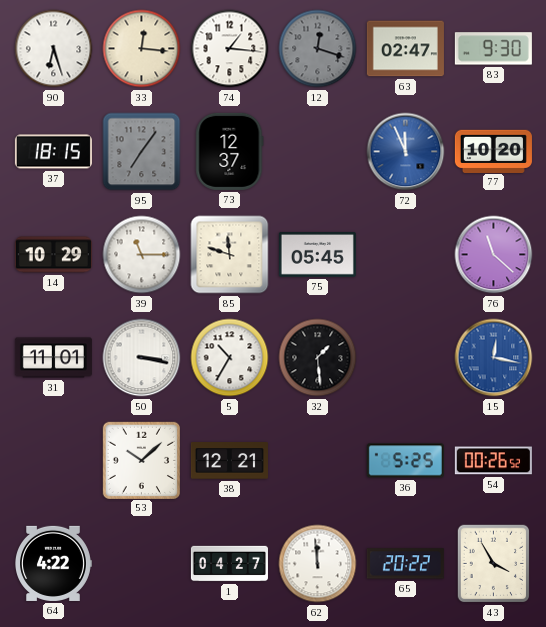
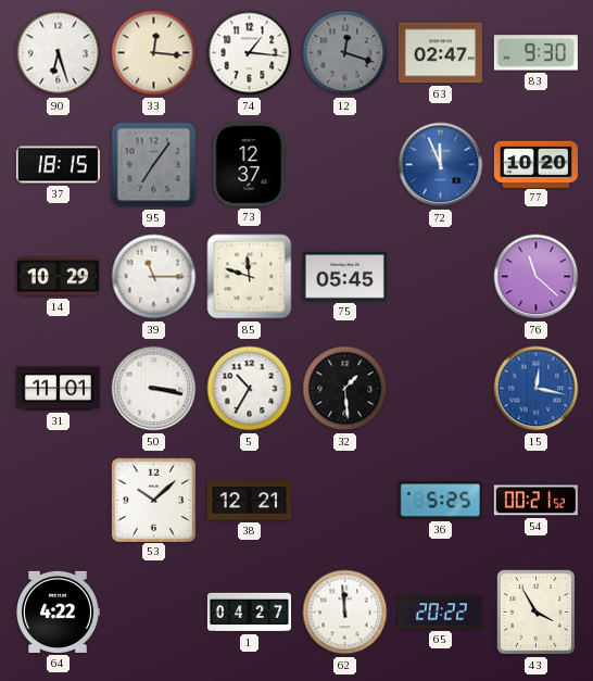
54: 00:26 -> 00:21
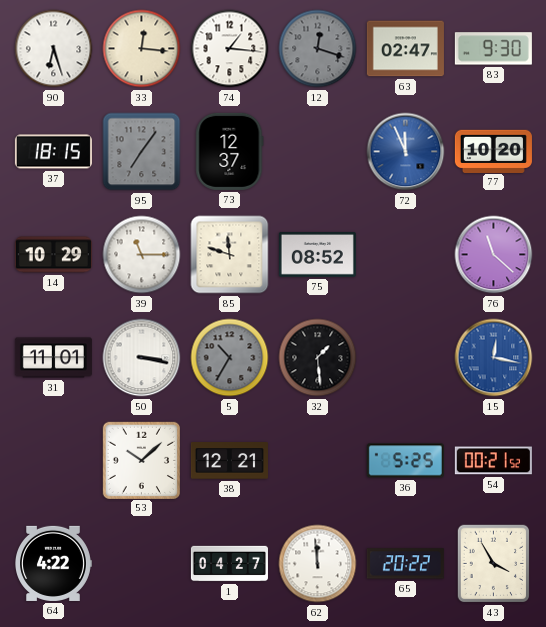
75: 05:45 -> 08:52
5 dial: white -> grey
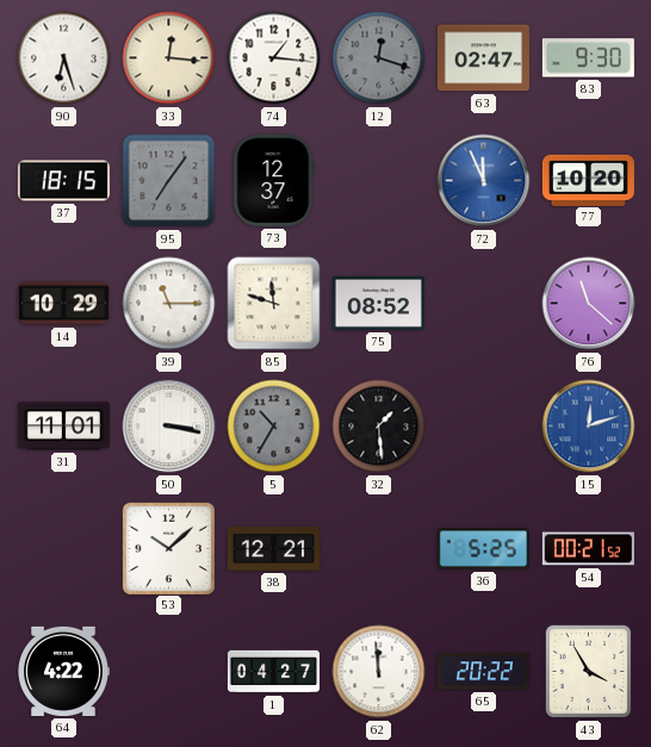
15: 12:17 -> 12:12
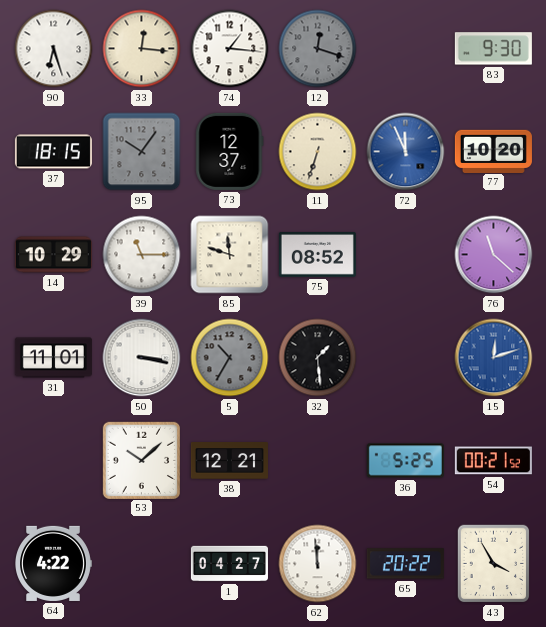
63: 02:47 -> none
95: 7:06 -> 10:06
11: none -> 6:33
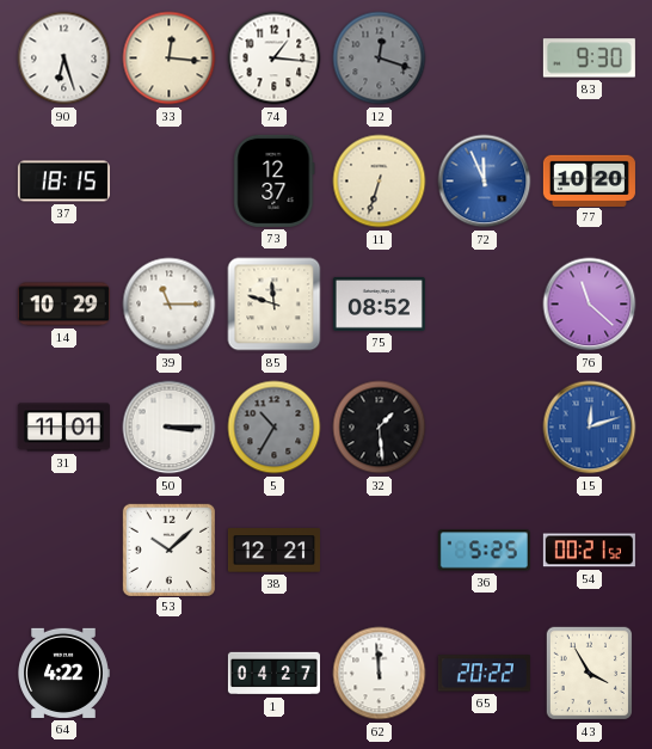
95: 10:06 -> none
50: 3:17 -> 3:15
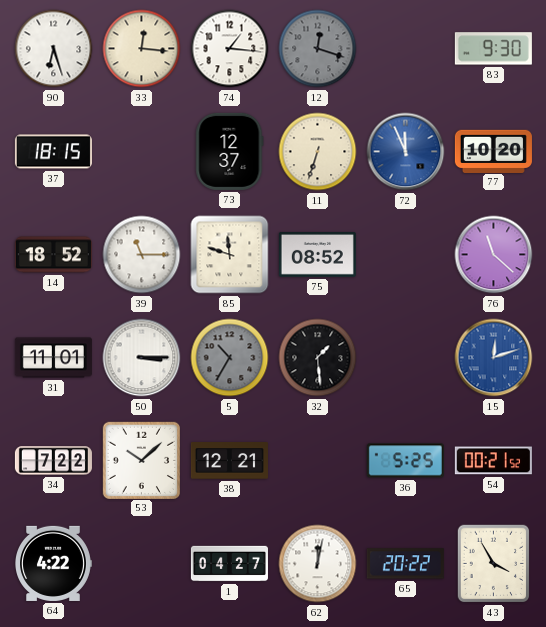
14: 10:29 -> 18:52
34: none -> 7:22
62: 11:59 -> 12:02
